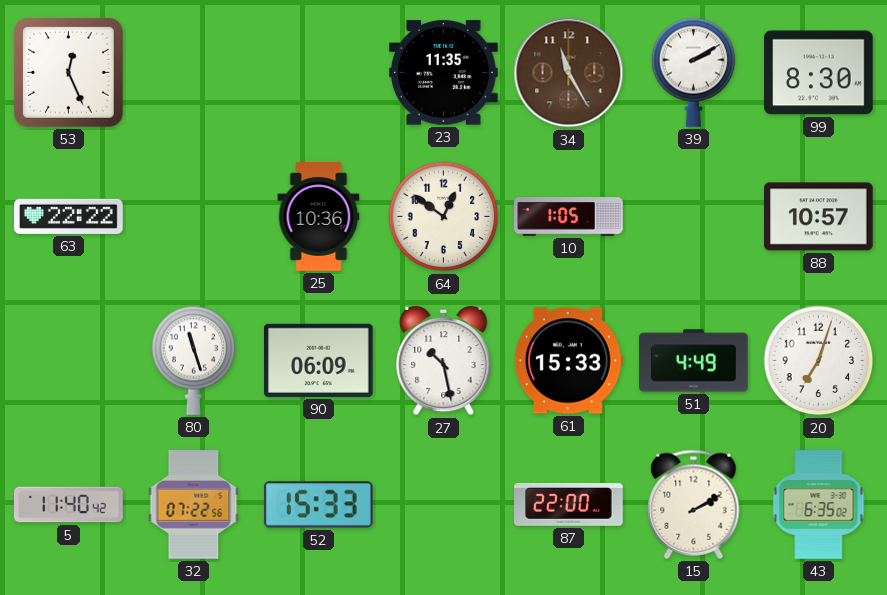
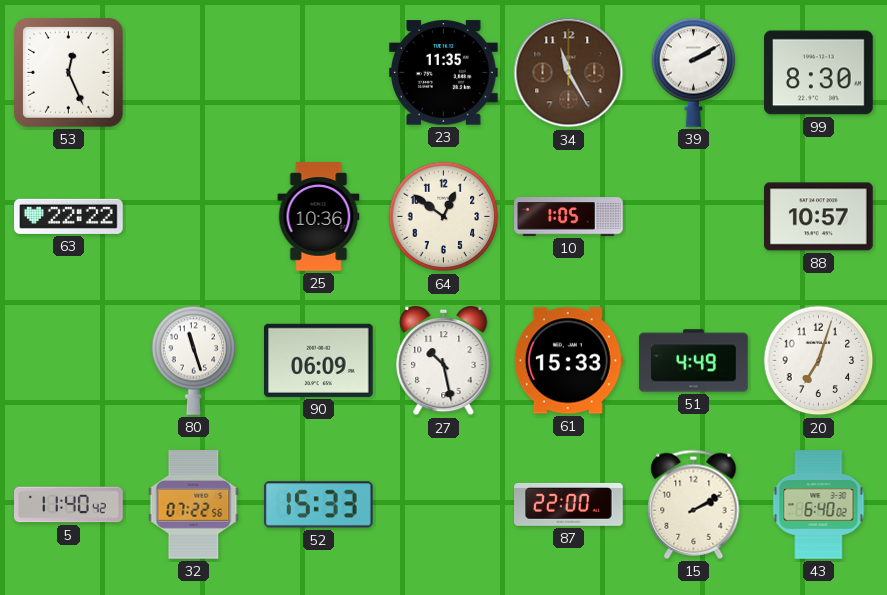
43: 6:35 -> 6:40
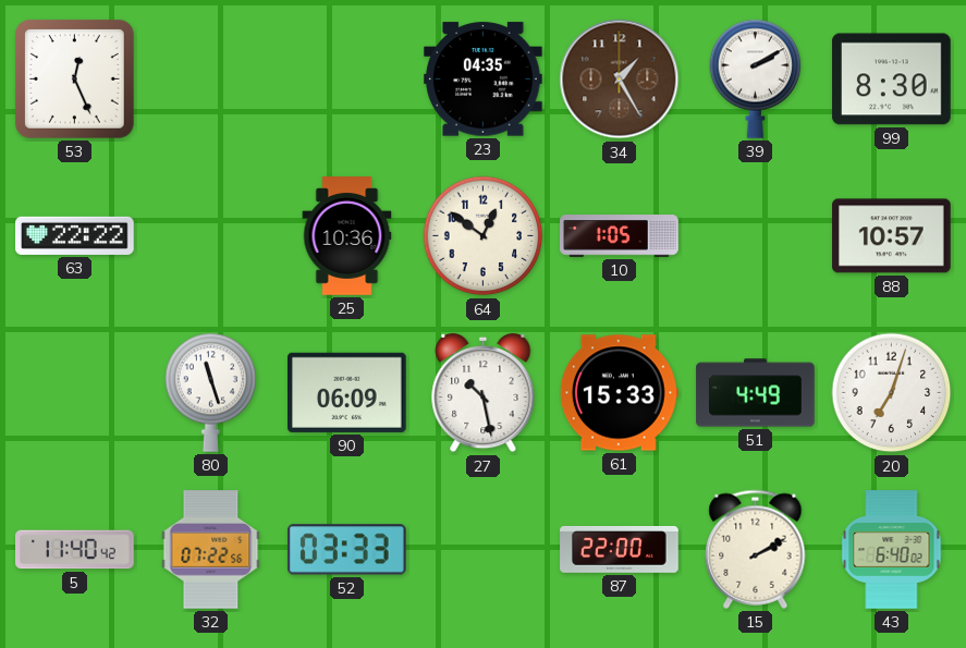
23: 11:35 -> 04:35
34: 11:25 -> 1:25
52: 15:33 -> 03:33
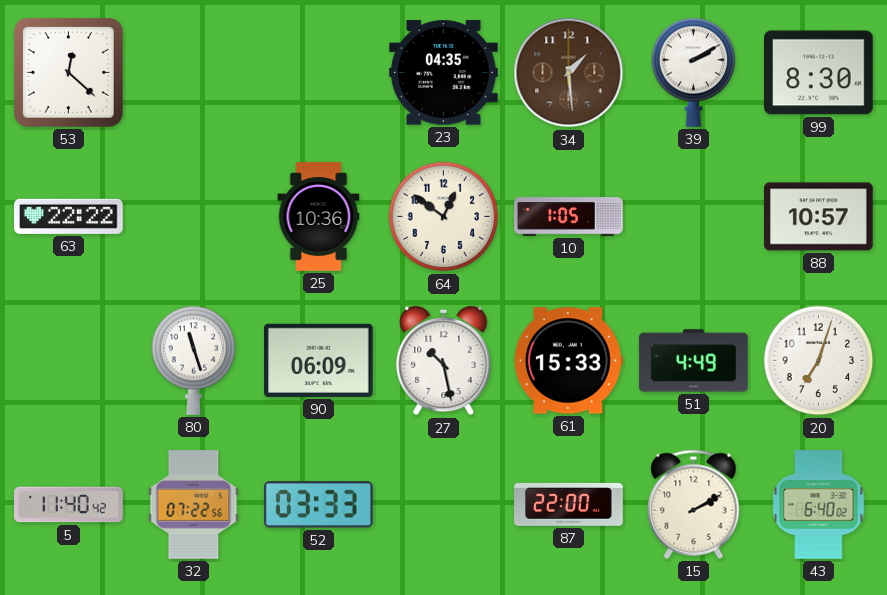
53: 12:26 -> 12:22
34: 1:25 -> 1:29
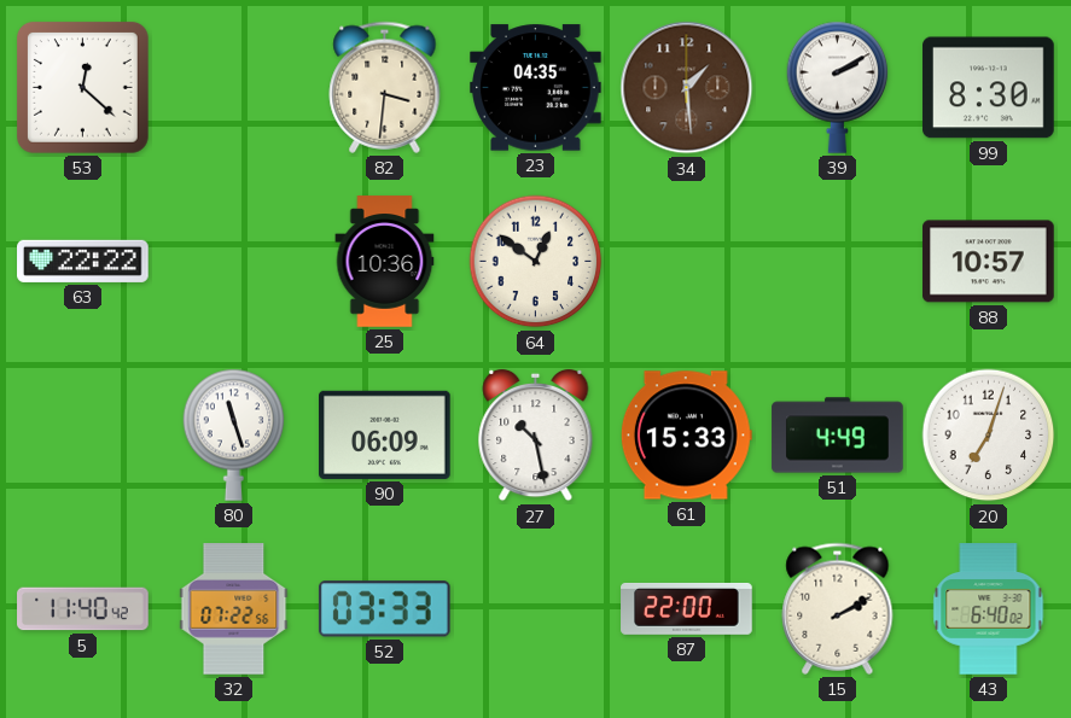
82: none -> 3:31
10: 1:05 -> none
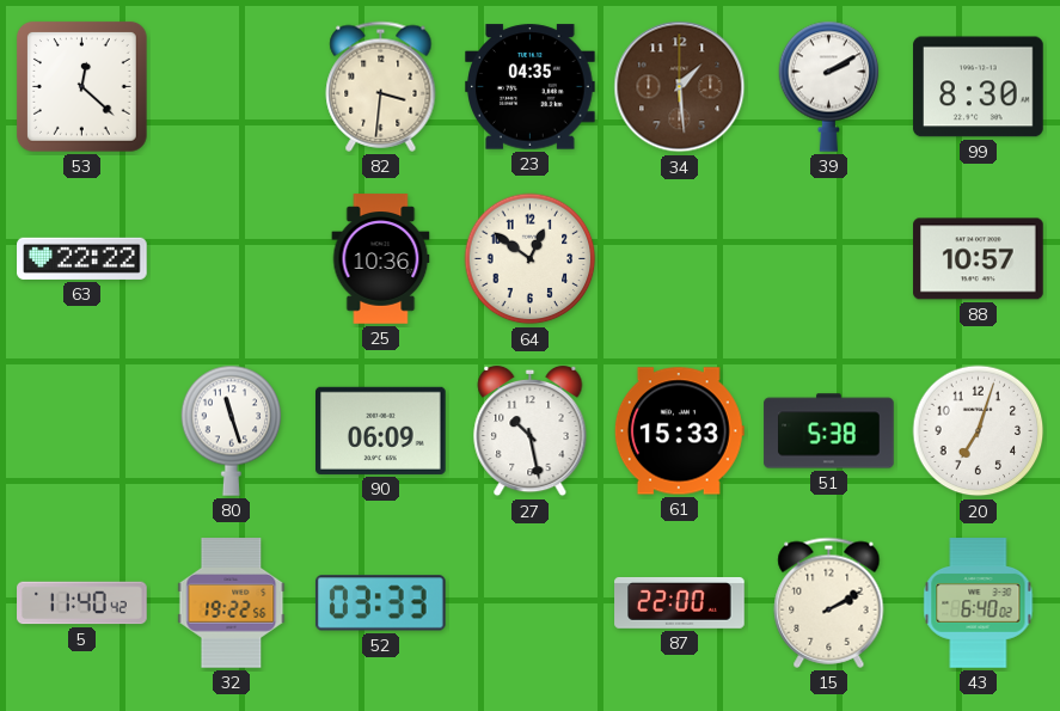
51: 4:49 -> 5:38
32: 07:22 -> 19:22
